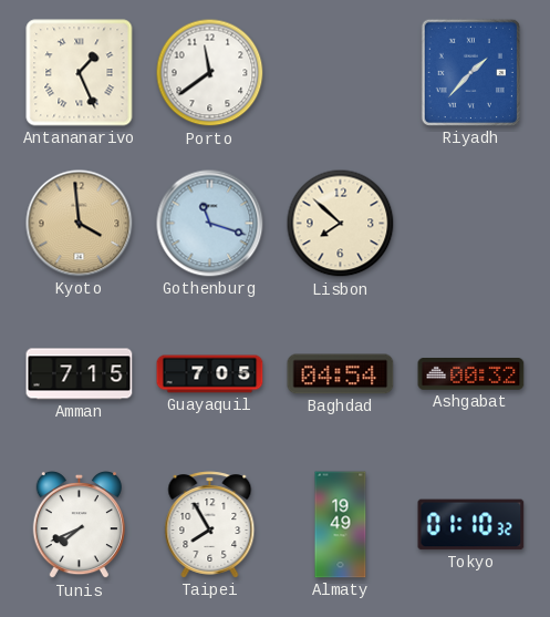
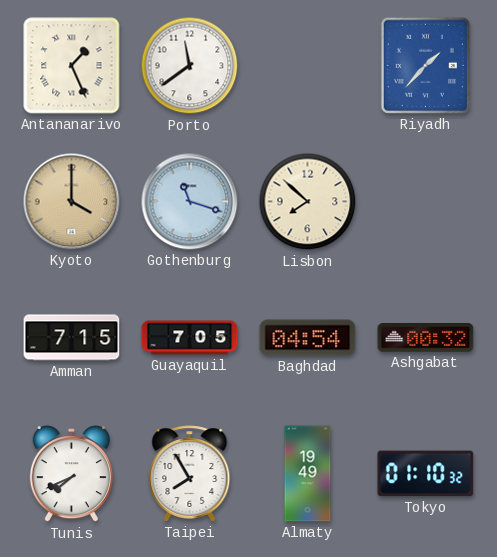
Kyoto: 3:59 -> 4:00
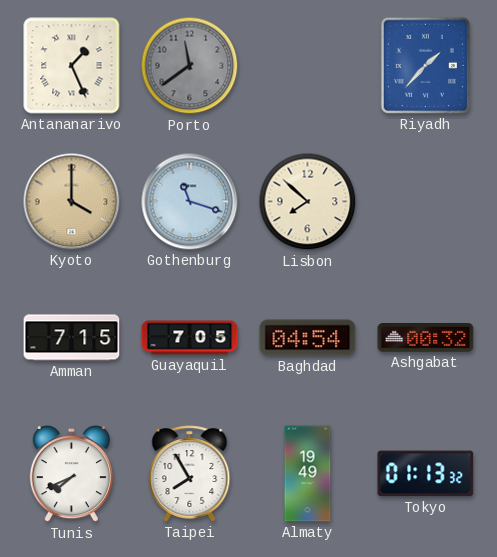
Porto dial: white -> grey
Tokyo: 01:10 -> 01:13
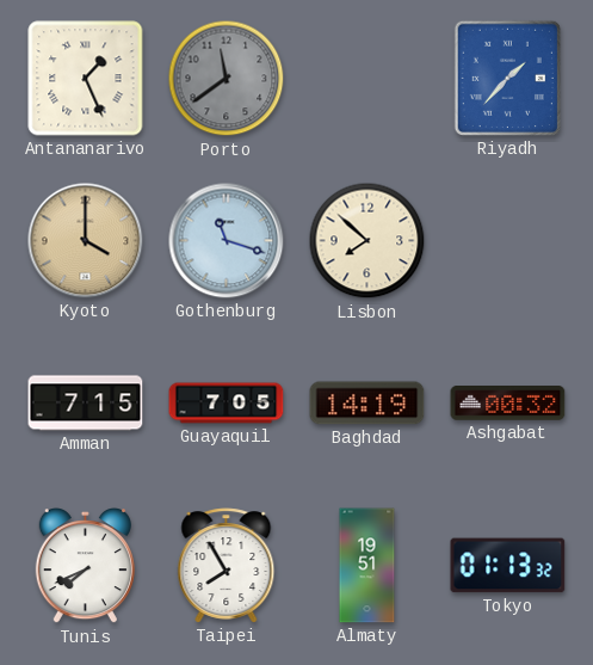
Baghdad: 04:54 -> 14:19
Almaty: 19:49 -> 19:51
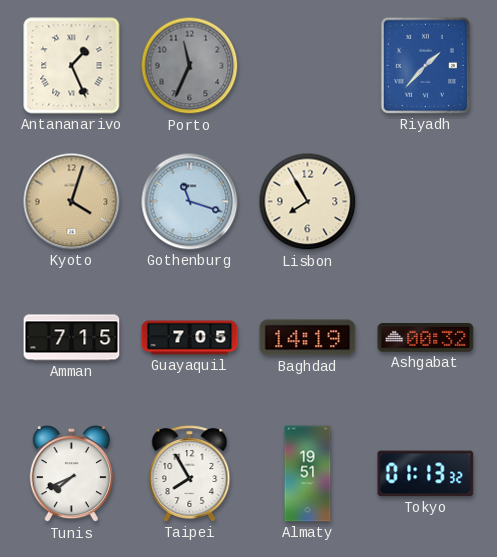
Porto: 11:39 -> 11:34
Kyoto: 4:00 -> 4:03
Lisbon: 7:52 -> 7:55
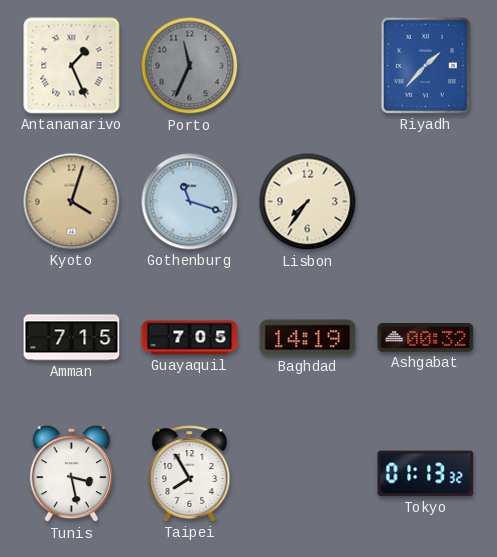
Lisbon: 7:55 -> 7:36
Tunis: 7:41 -> 3:28
Almaty: 19:51 -> none
